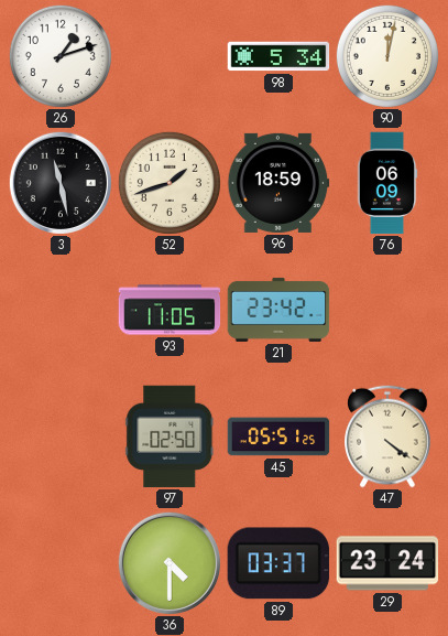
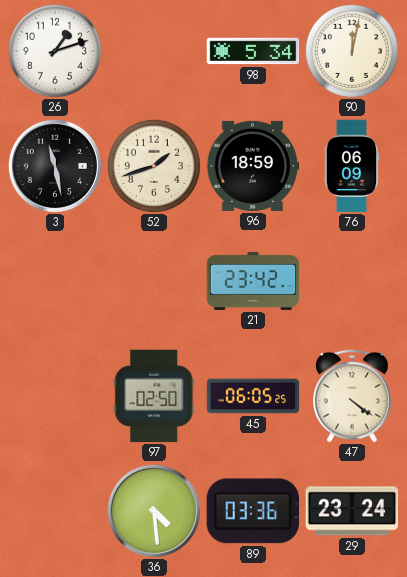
93: 11:05 -> none
45: 05:51 -> 06:05
36: 4:30 -> 4:29
89: 03:37 -> 03:36
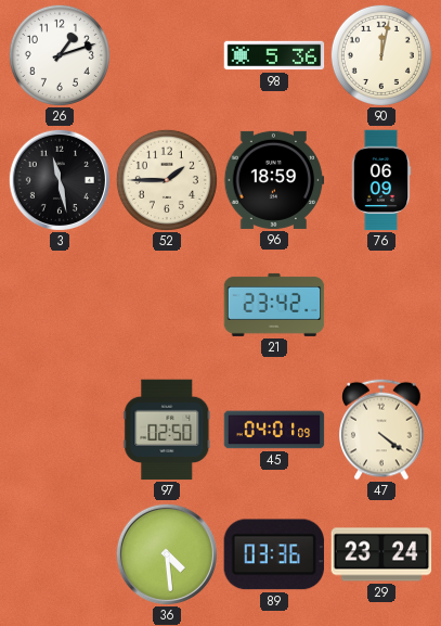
98: 5:34 -> 5:36
52: 1:42 -> 1:45
45: 06:05 -> 04:01
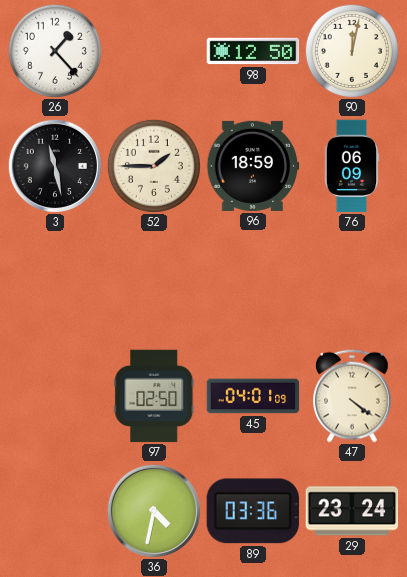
26: 1:12 -> 1:23
98: 5:36 -> 12:50
21: 23:42 -> none
36: 4:29 -> 4:32
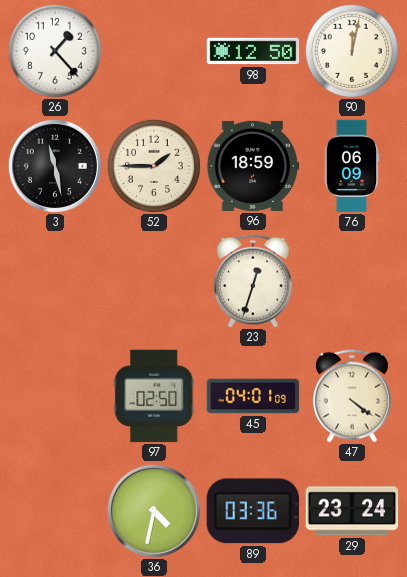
23: none -> 12:33
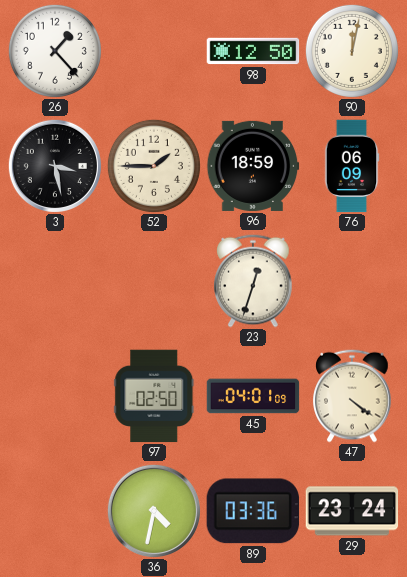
3: 11:28 -> 3:28
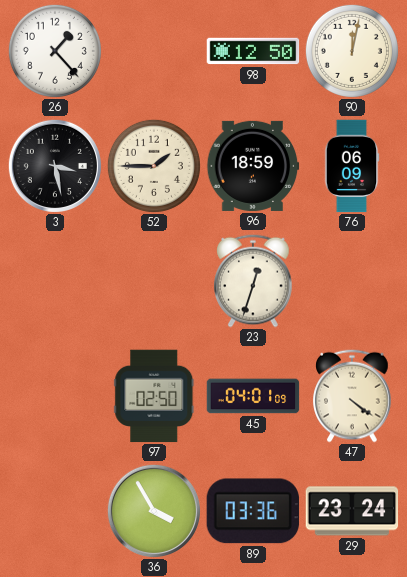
36: 4:32 -> 3:55
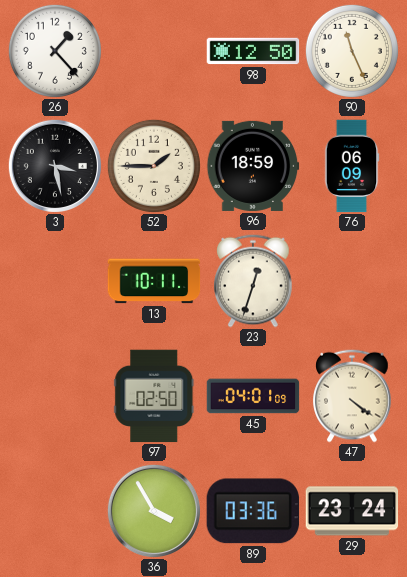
90: 12:02 -> 11:26
13: none -> 10:11
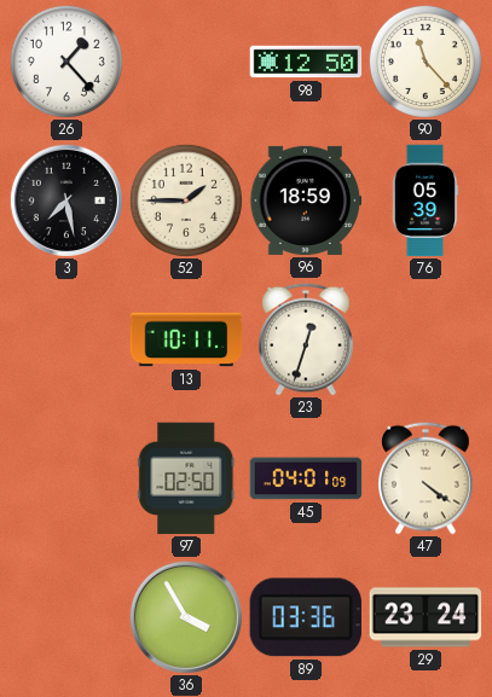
90: 11:26 -> 11:23
3: 3:28 -> 7:28
76: 06:09 -> 05:39
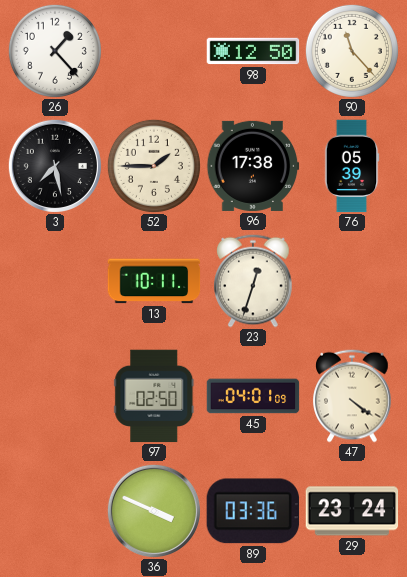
96: 18:59 -> 17:38
36: 3:55 -> 3:49
